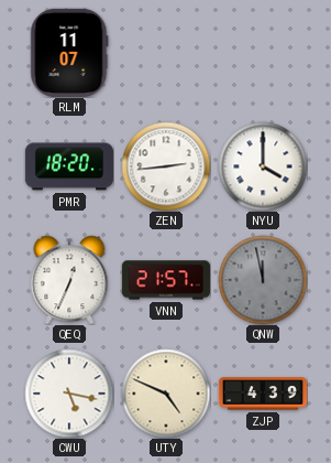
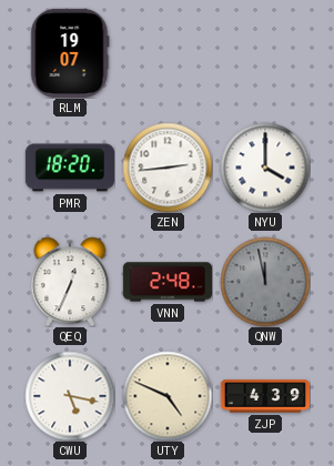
RLM: 11:07 -> 19:07
VNN: 21:57 -> 2:48
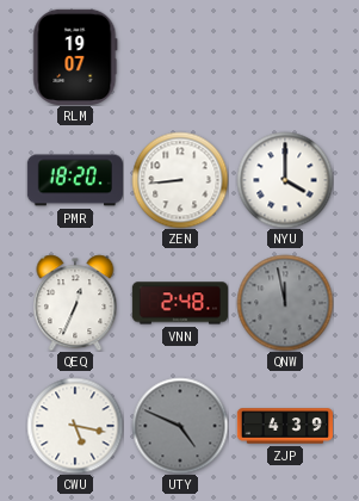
ZEN: 2:44 -> 8:44
UTY dial: cream -> grey
